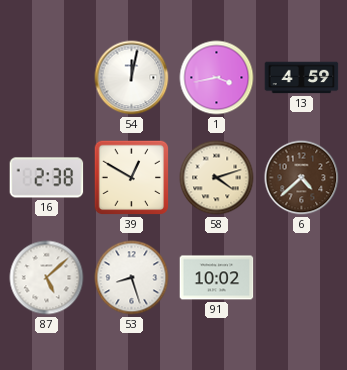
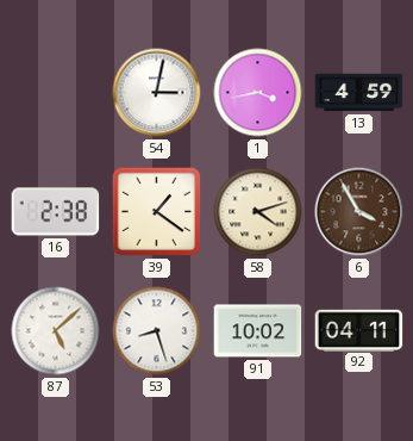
54: 12:02 -> 3:02
39: 12:50 -> 1:21
6: 4:38 -> 3:55
92: none -> 04:11
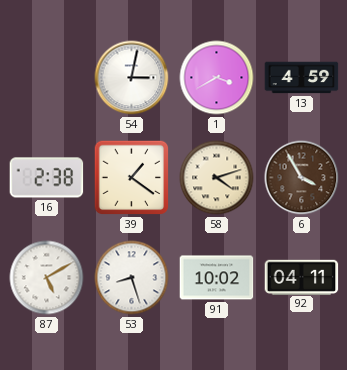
1: 3:43 -> 3:40
87: 5:08 -> 5:10
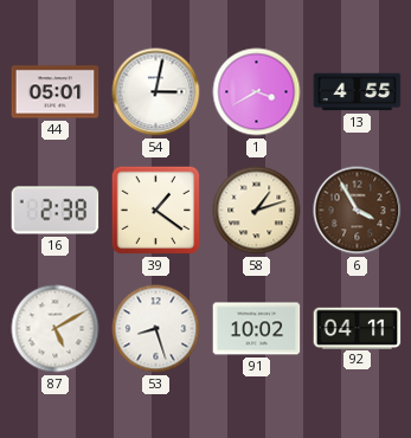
44: none -> 05:01
13: 4:59 -> 4:55
58: 4:12 -> 1:12
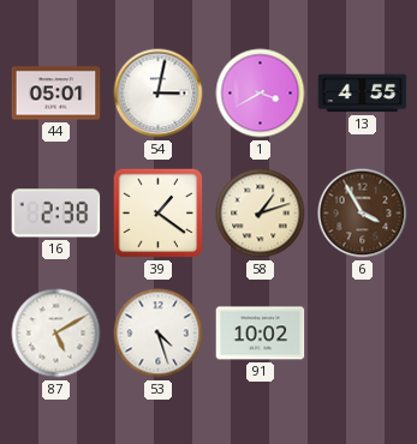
53: 8:27 -> 4:27
92: 04:11 -> none
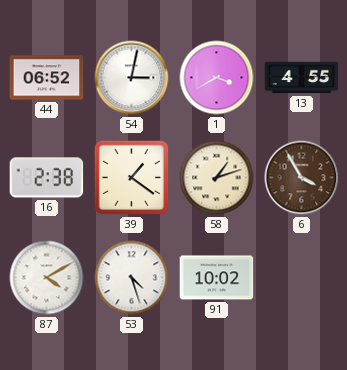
44: 05:01 -> 06:52
87: 5:10 -> 4:10
